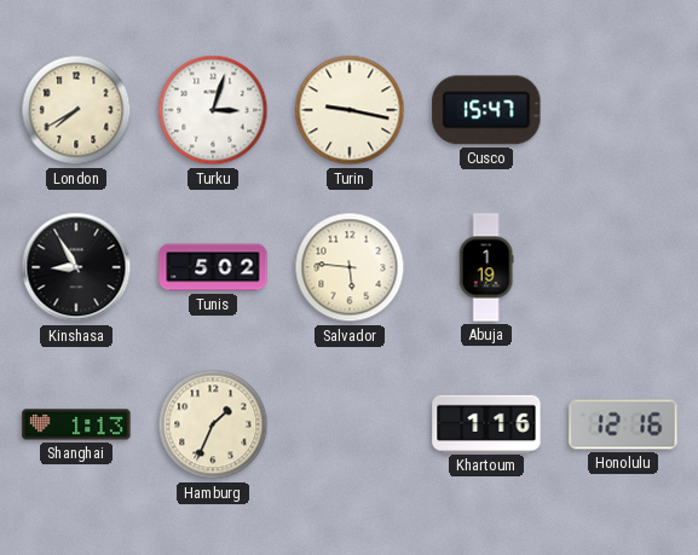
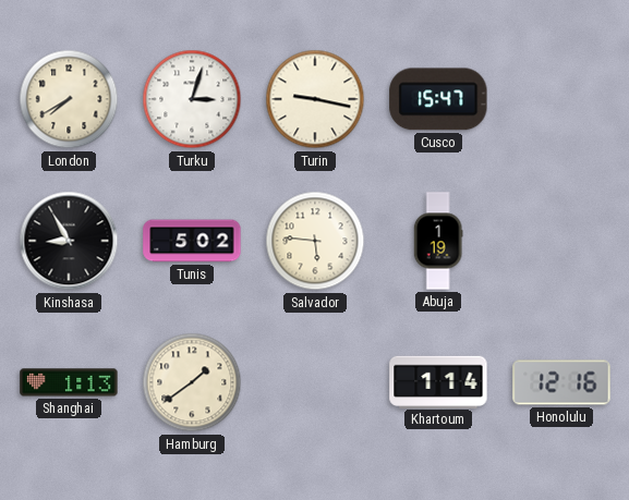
Hamburg: 1:34 -> 1:39
Khartoum: 1:16 -> 1:14
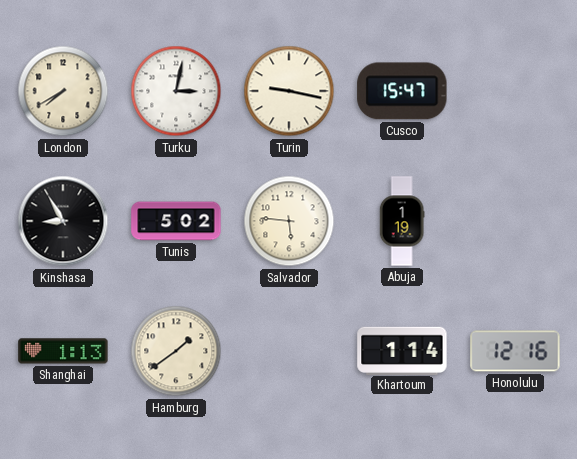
Turku: 3:03 -> 3:02
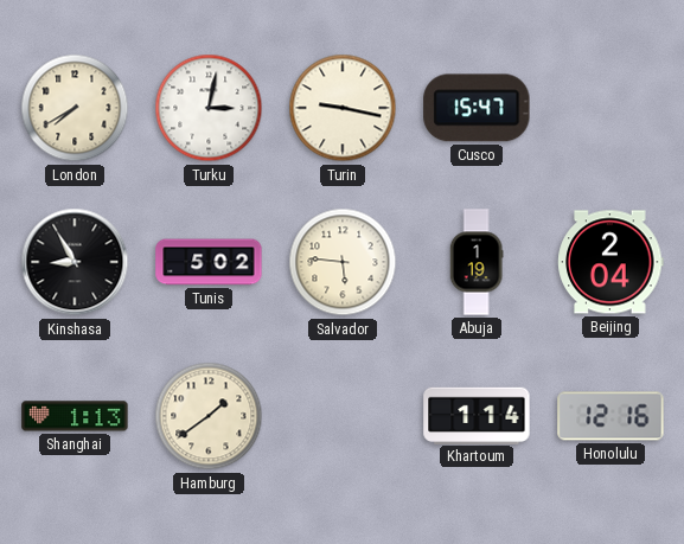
Beijing: none -> 2:04
